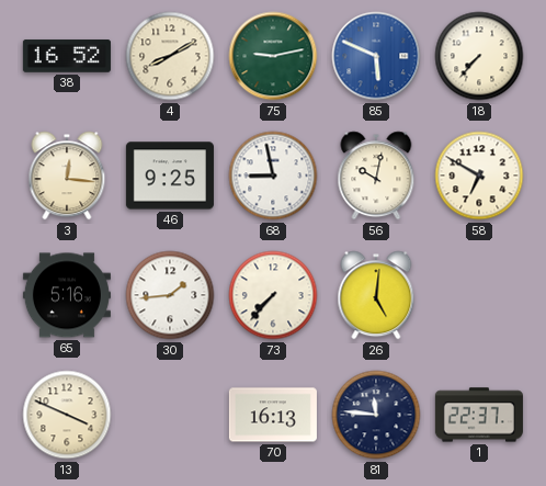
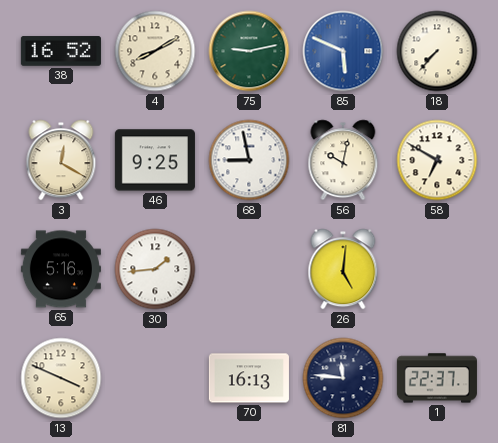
3: 12:16 -> 12:20
73: 7:37 -> none
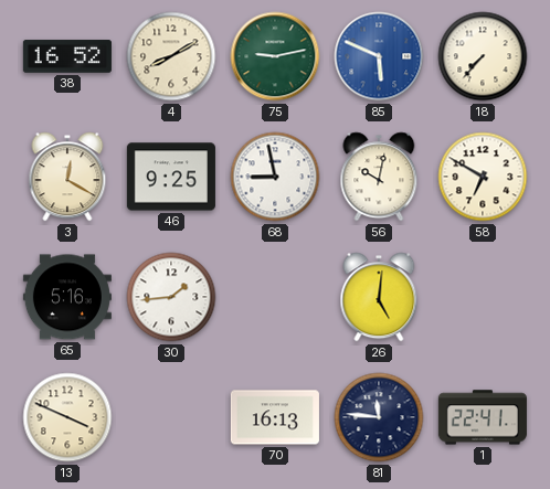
1: 22:37 -> 22:41
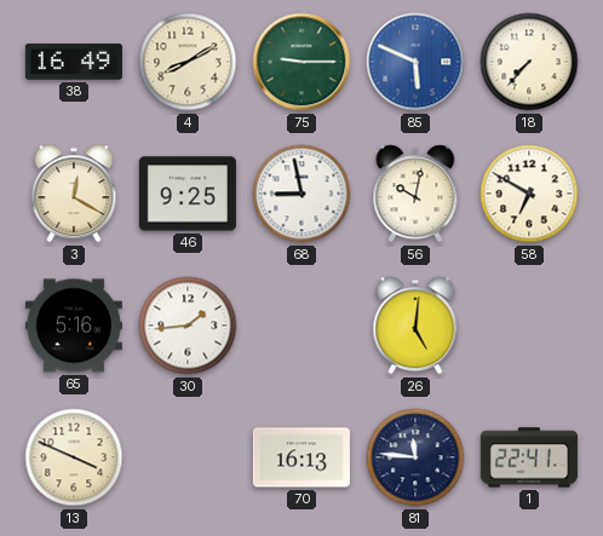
38: 16:52 -> 16:49
75: 9:13 -> 9:15
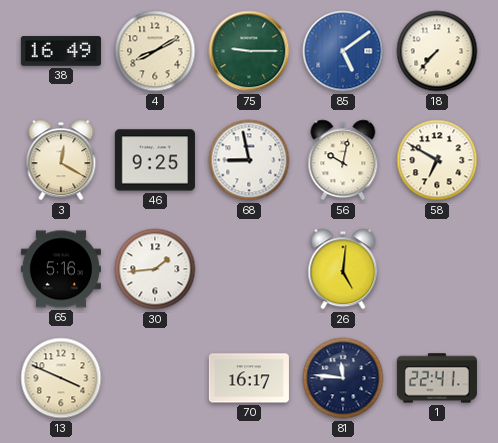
85: 5:49 -> 5:09
70: 16:13 -> 16:17
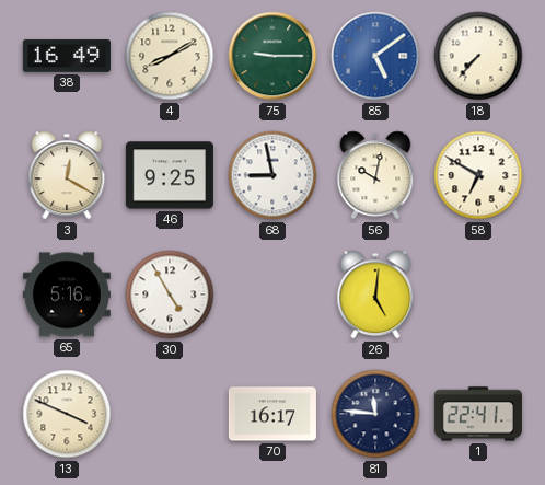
30: 1:44 -> 4:55
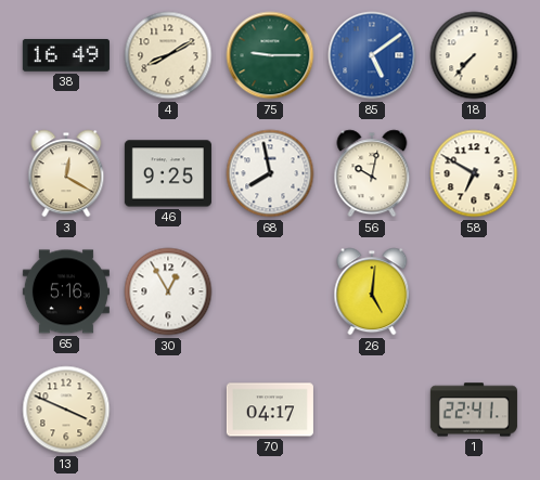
68: 8:58 -> 7:58
30: 4:55 -> 12:55
70: 16:17 -> 04:17
81: 11:46 -> none
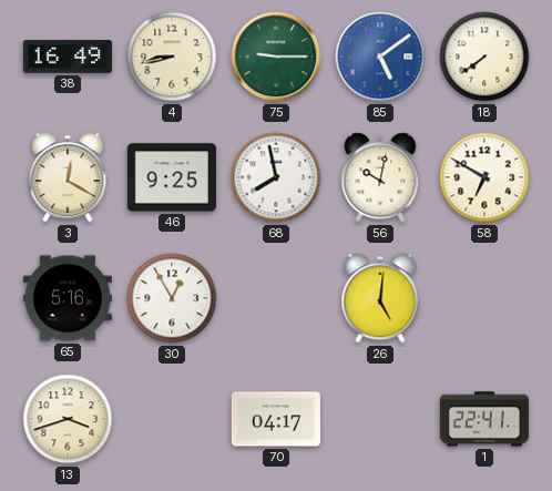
4: 8:10 -> 8:43
18: 7:37 -> 7:39
13: 3:49 -> 3:42
